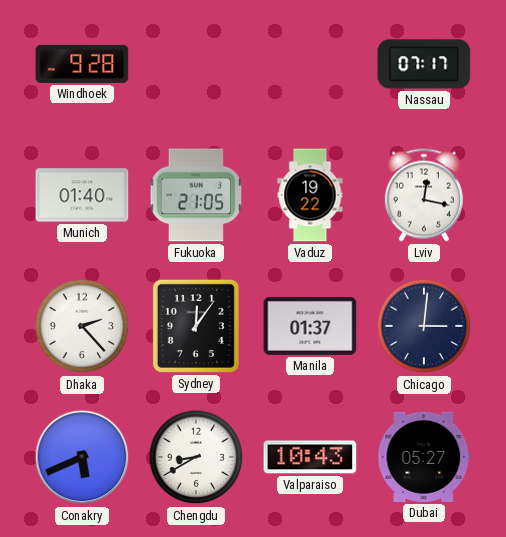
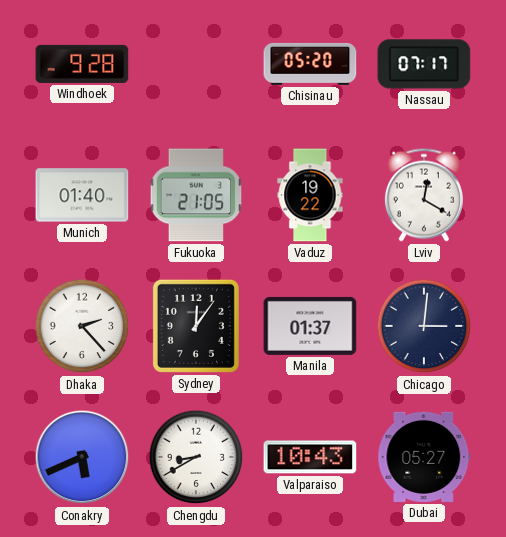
Chisinau: none -> 05:20
Lviv: 12:17 -> 12:20
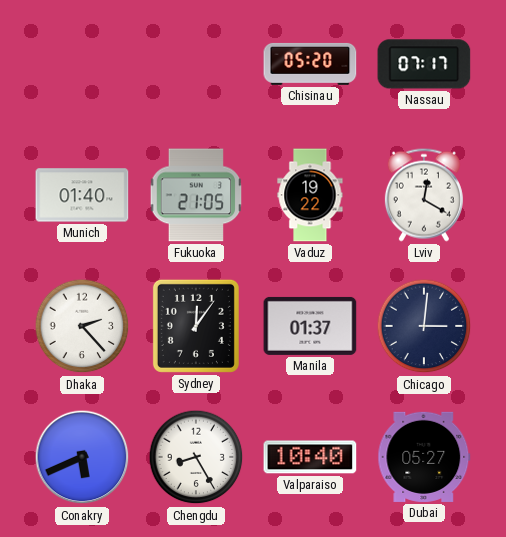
Windhoek: 9:28 -> none
Chengdu: 8:40 -> 8:25
Valparaiso: 10:43 -> 10:40
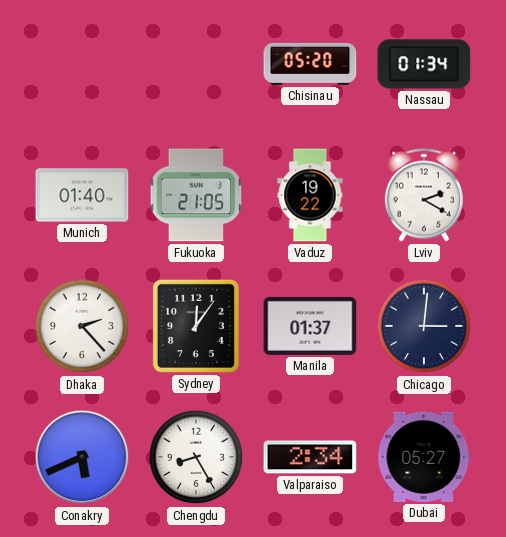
Nassau: 07:17 -> 01:34
Lviv: 12:20 -> 2:20
Valparaiso: 10:40 -> 2:34
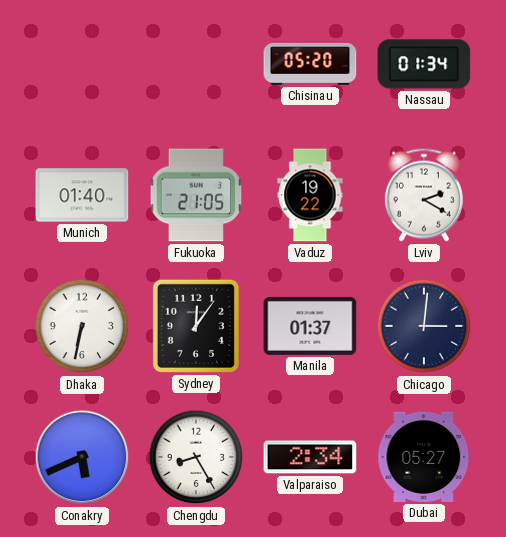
Dhaka: 2:23 -> 6:32
